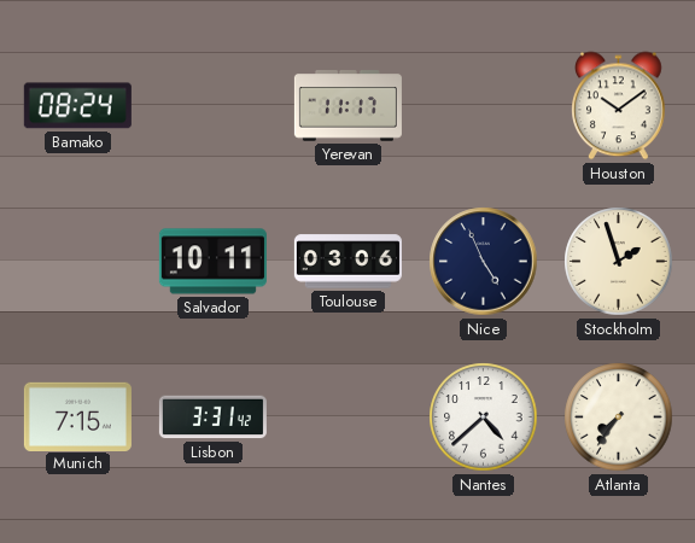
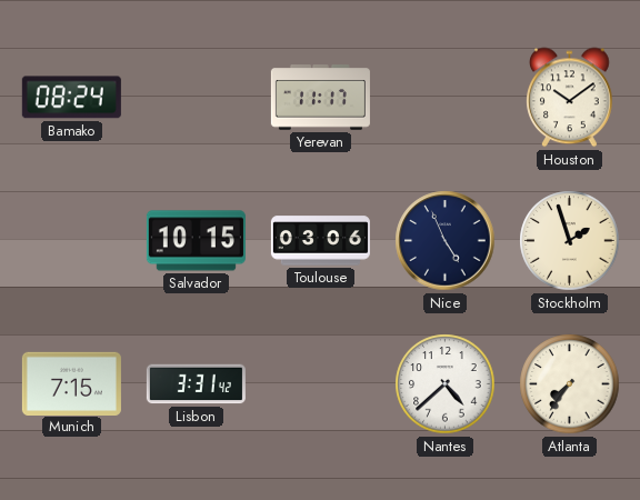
Salvador: 10:11 -> 10:15
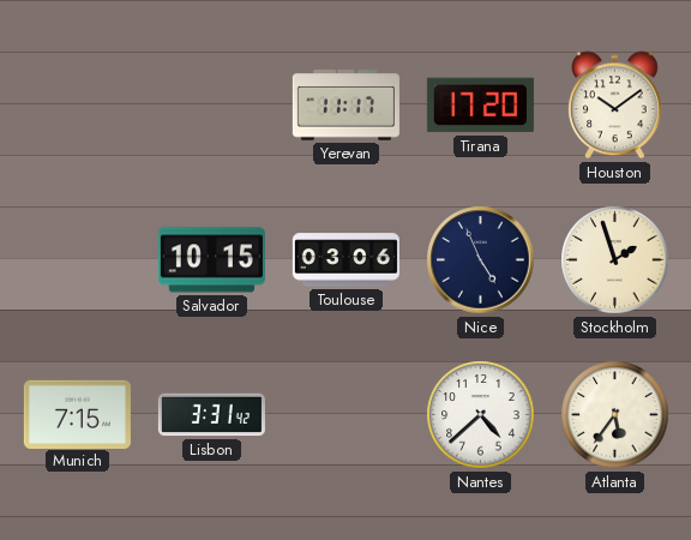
Bamako: 08:24 -> none
Tirana: none -> 17:20
Atlanta: 7:36 -> 5:36
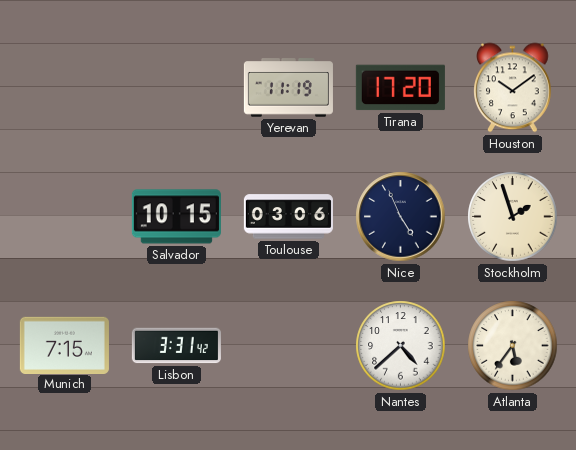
Yerevan: 11:17 -> 11:19
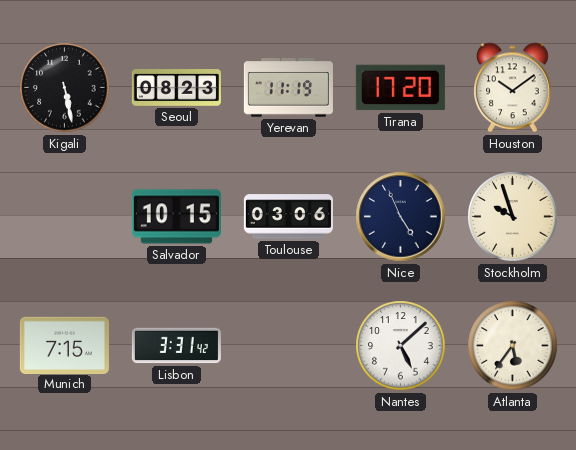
Kigali: none -> 5:28
Seoul: none -> 08:23
Stockholm: 1:57 -> 9:57
Nantes: 4:38 -> 5:08
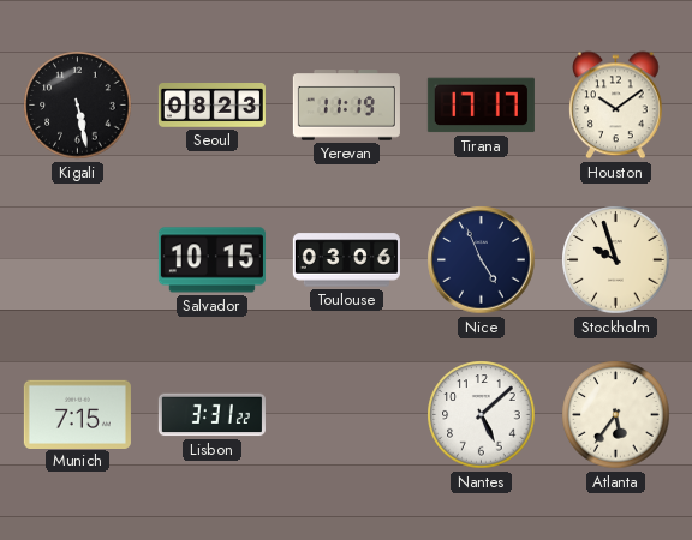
Tirana: 17:20 -> 17:17
Lisbon: 3:31:42 -> 3:31:22
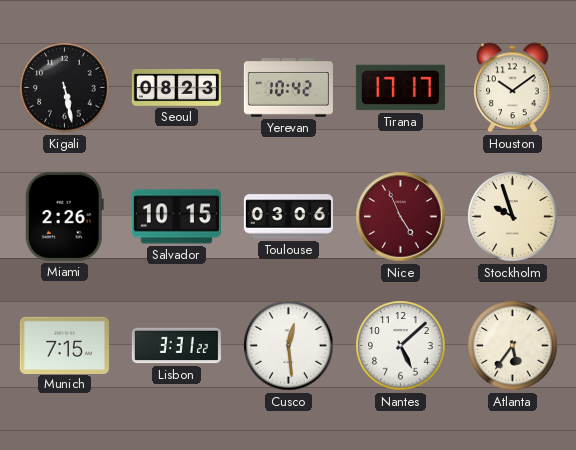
Yerevan: 11:19 -> 10:42
Miami: none -> 2:26
Nice dial: navy -> burgundy
Cusco: none -> 12:29
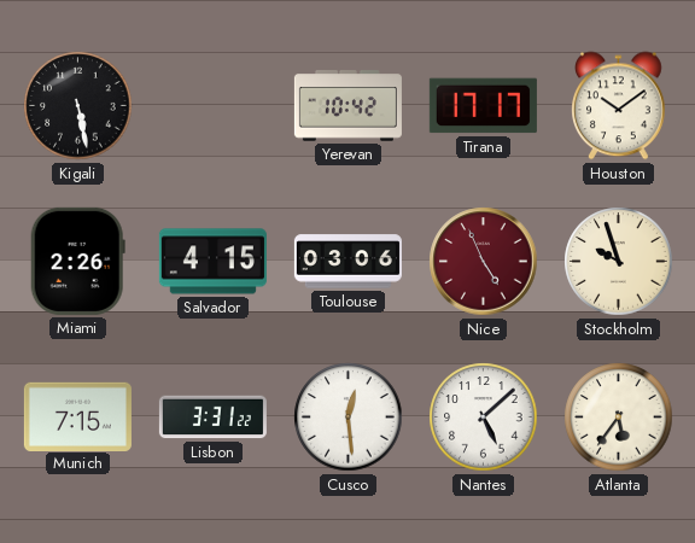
Seoul: 08:23 -> none
Salvador: 10:15 -> 4:15
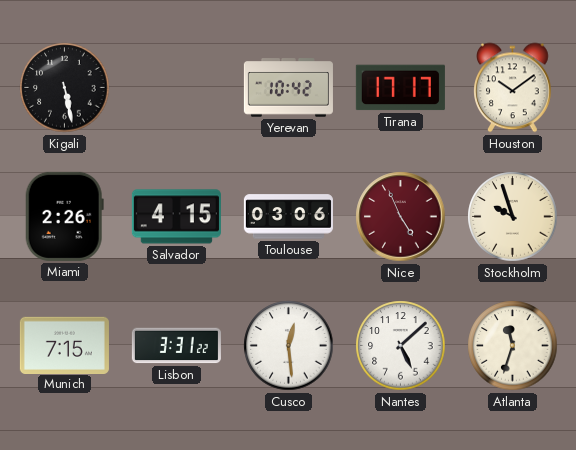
Atlanta: 5:36 -> 11:33
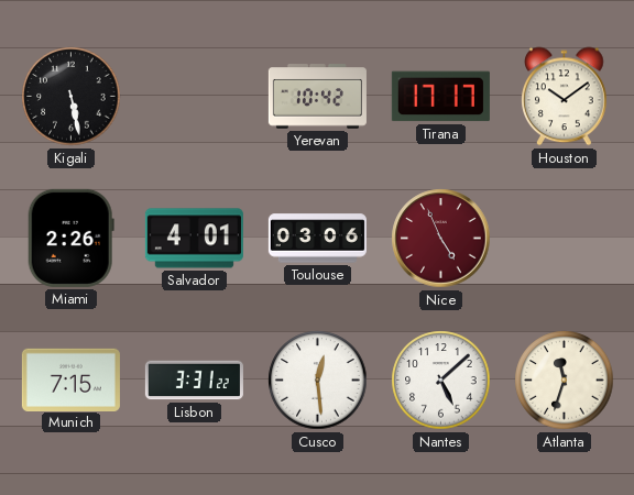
Salvador: 4:15 -> 4:01
Stockholm: 9:57 -> none
